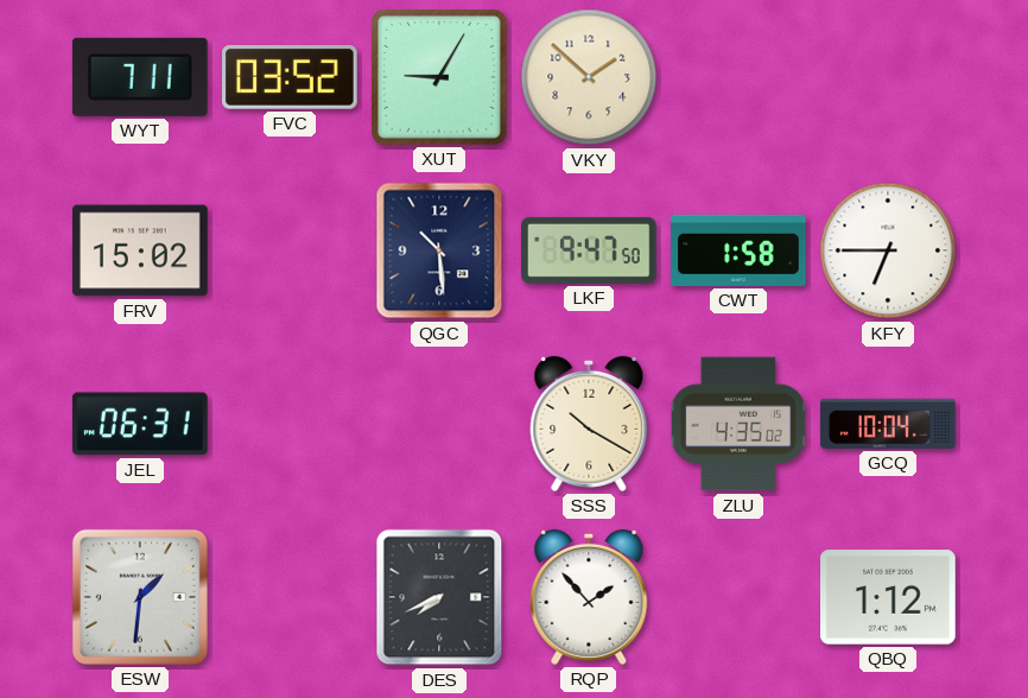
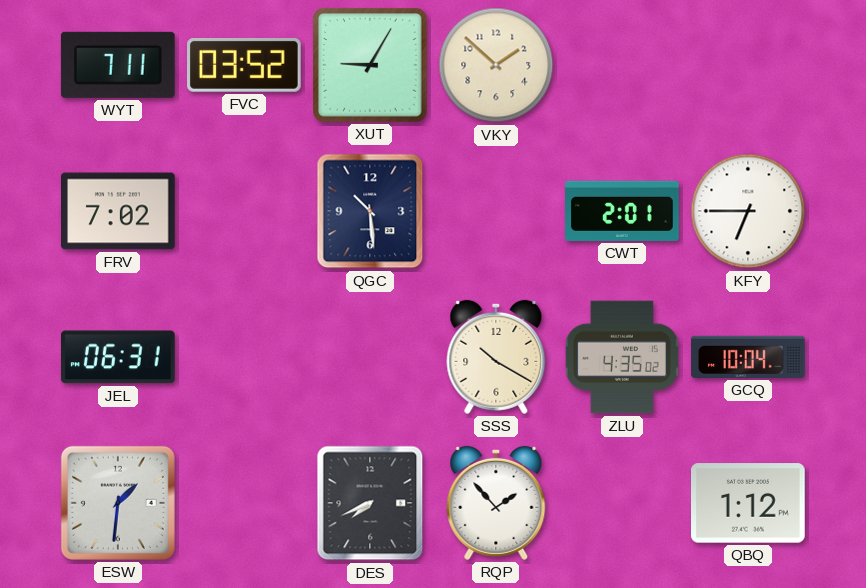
FRV: 15:02 -> 7:02
LKF: 9:47 -> none
CWT: 1:58 -> 2:01
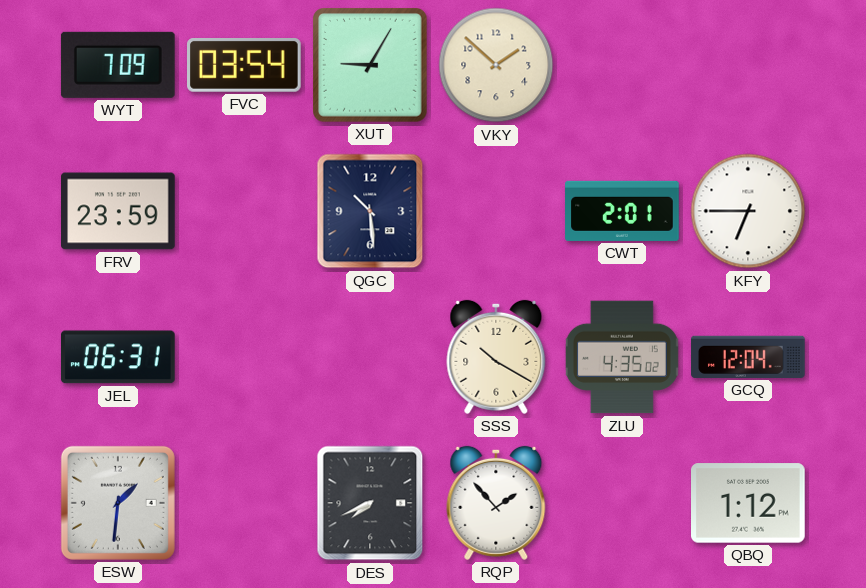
WYT: 7:11 -> 7:09
FVC: 03:52 -> 03:54
FRV: 7:02 -> 23:59
GCQ: 10:04 -> 12:04
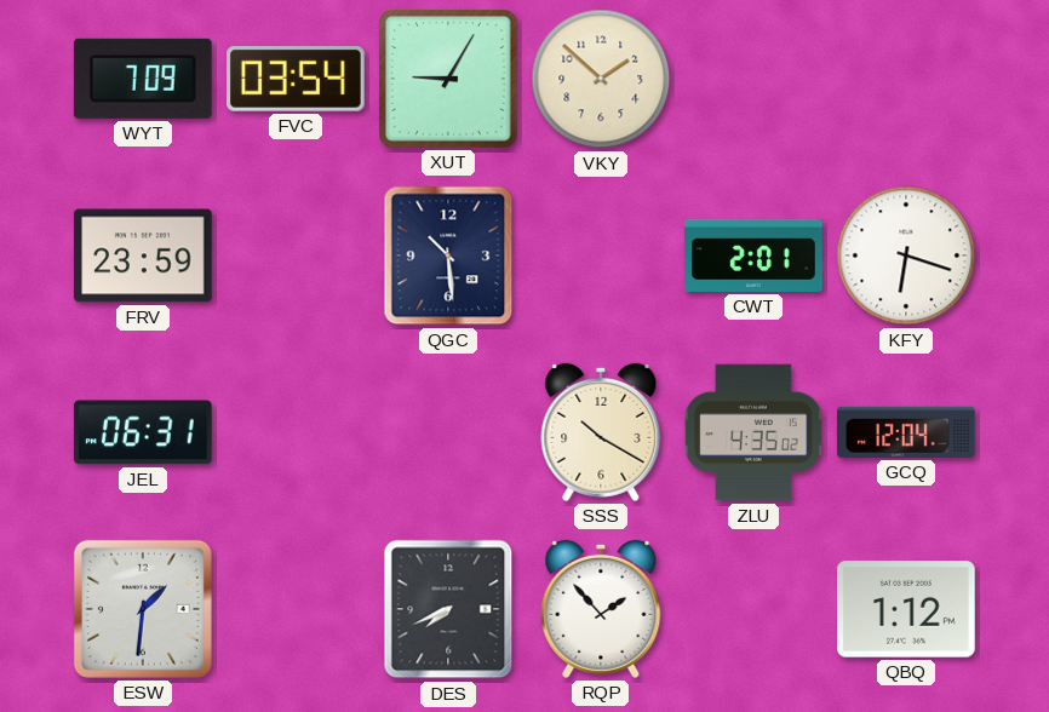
KFY: 6:45 -> 6:18
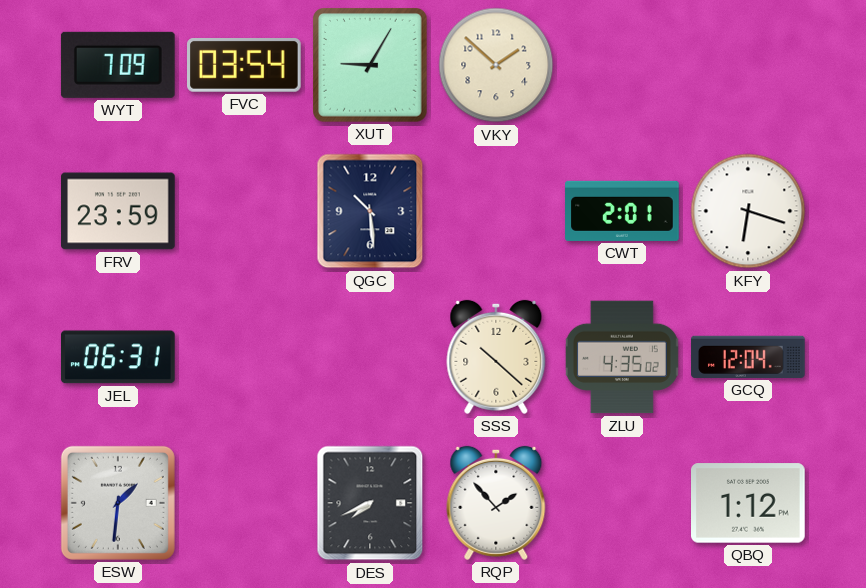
SSS: 10:20 -> 10:22
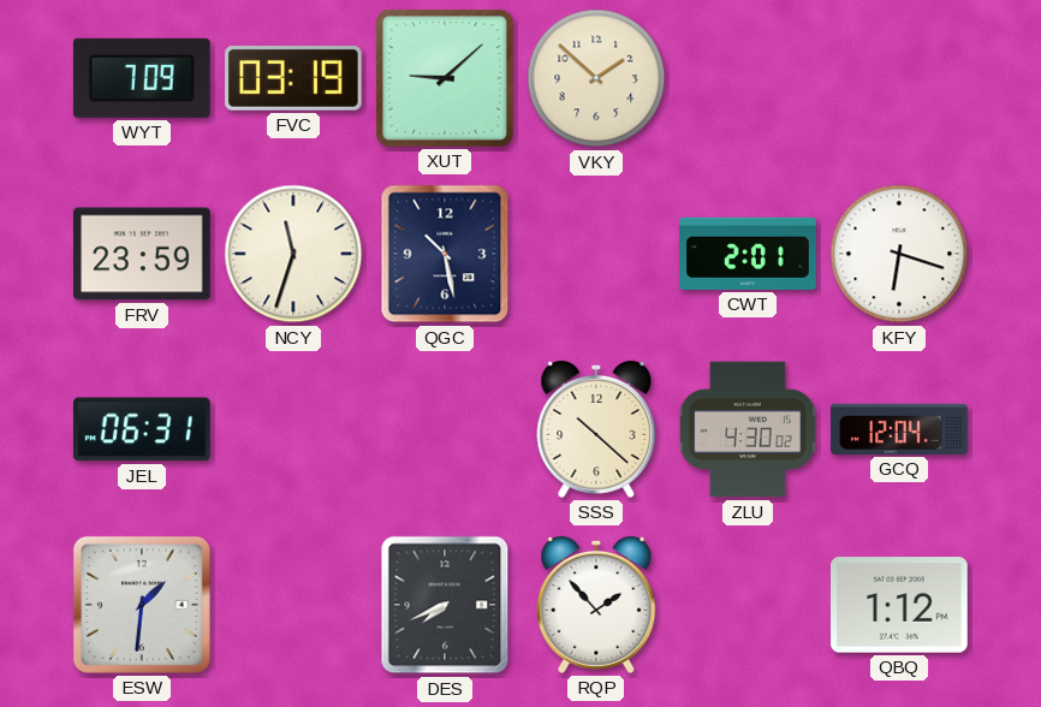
FVC: 03:54 -> 03:19
XUT: 9:05 -> 9:08
NCY: none -> 11:33
QGC: 10:29 -> 10:28
ZLU: 4:35 -> 4:30
